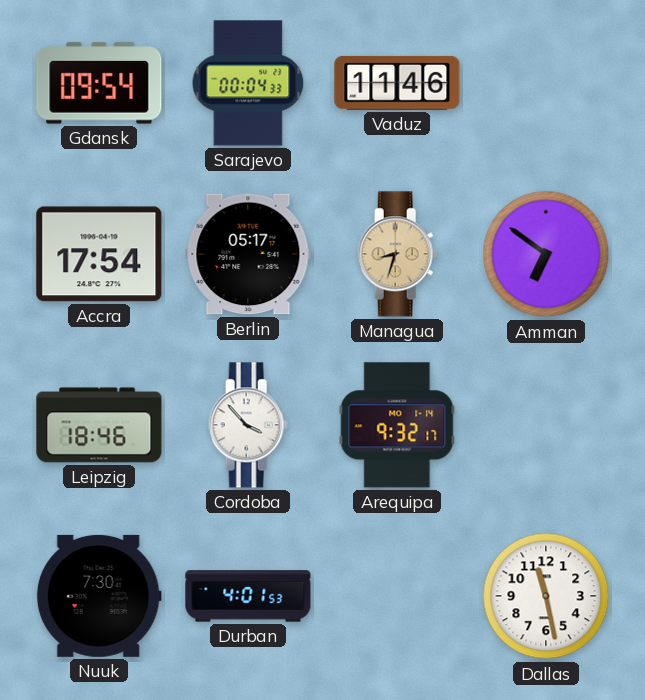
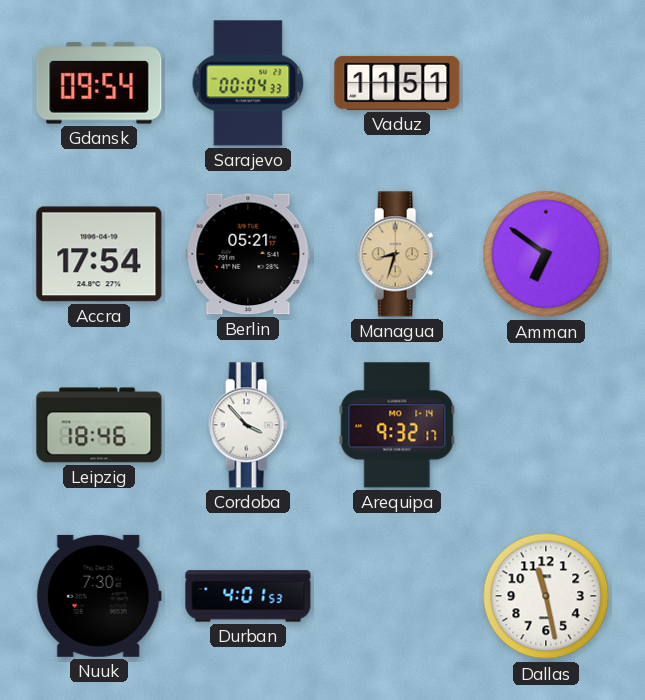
Vaduz: 11:46 -> 11:51
Berlin: 05:17 -> 05:21
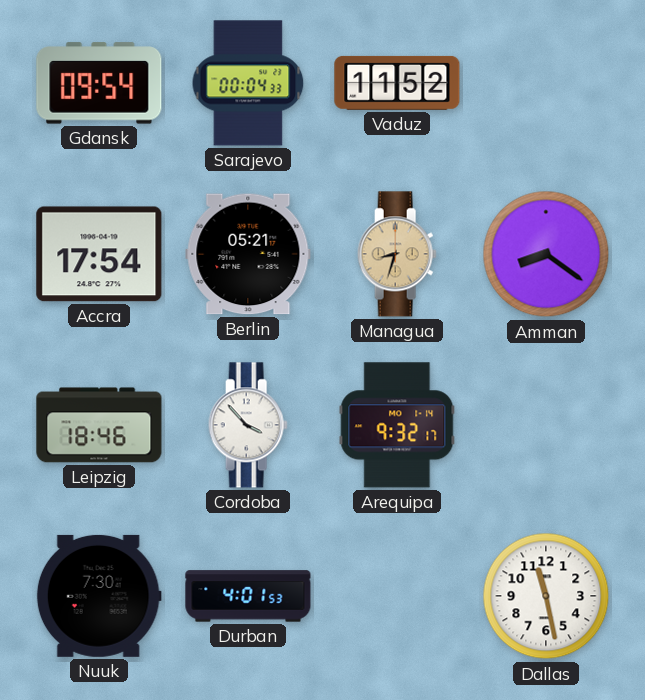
Vaduz: 11:51 -> 11:52
Amman: 6:51 -> 8:21
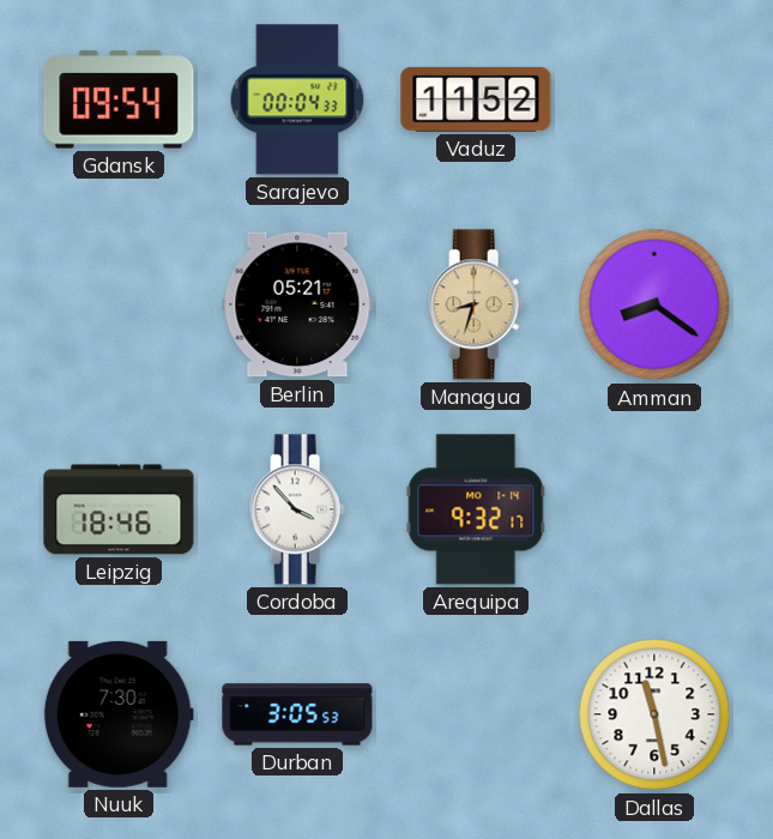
Accra: 17:54 -> none
Durban: 4:01 -> 3:05
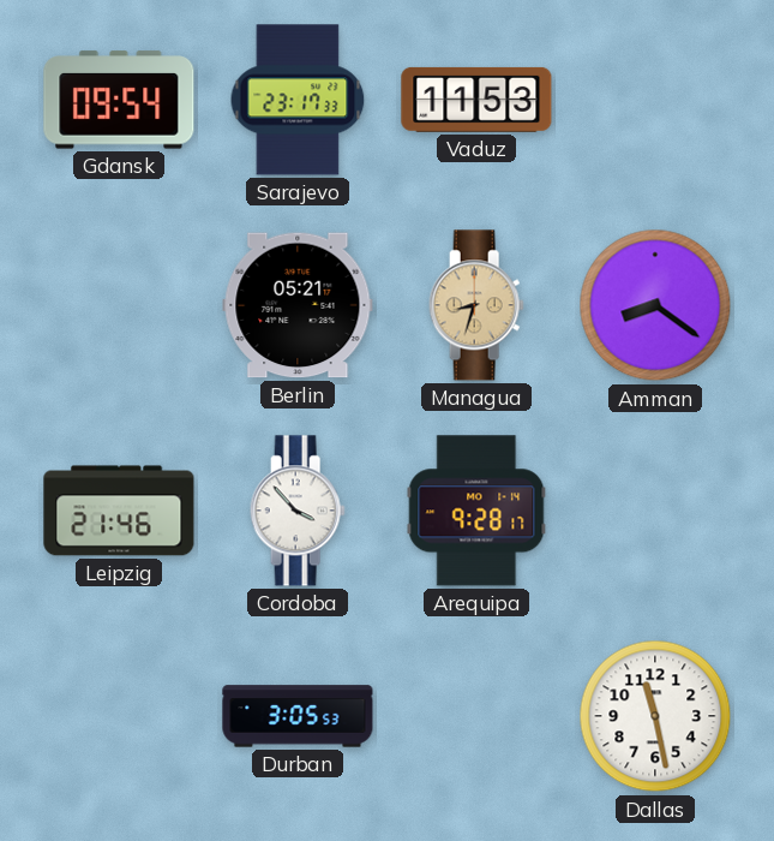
Sarajevo: 00:04 -> 23:17
Vaduz: 11:52 -> 11:53
Leipzig: 18:46 -> 21:46
Arequipa: 9:32 -> 9:28
Nuuk: 7:30 -> none
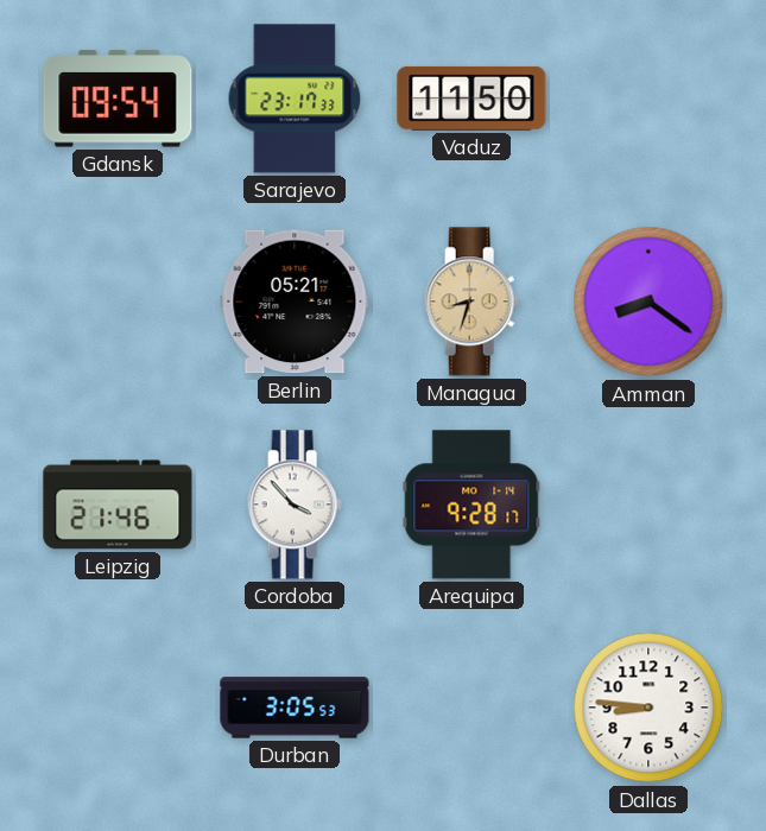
Vaduz: 11:53 -> 11:50
Dallas: 11:28 -> 8:46
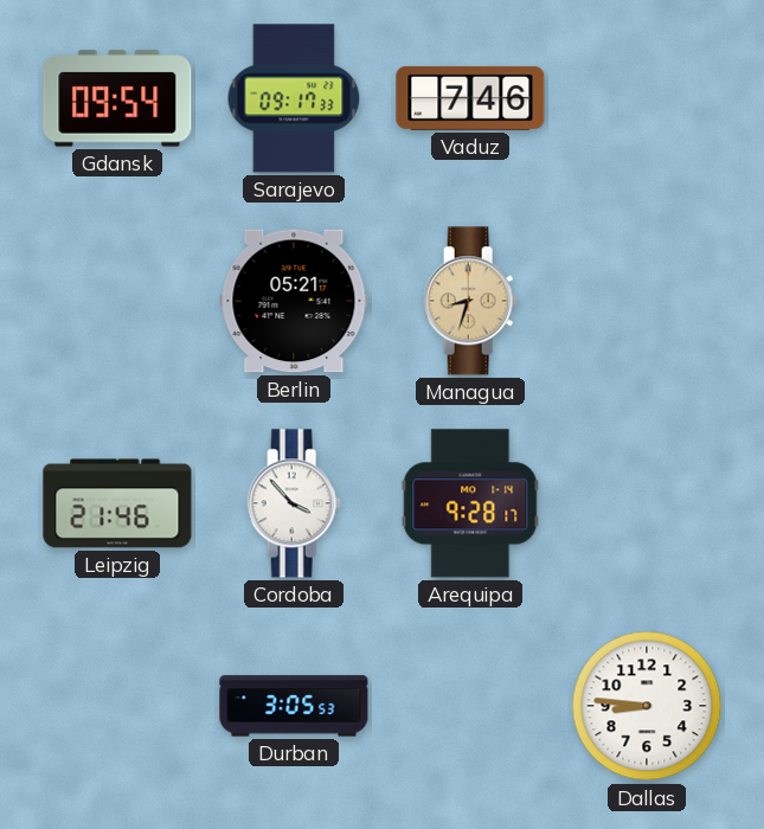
Sarajevo: 23:17 -> 09:17
Vaduz: 11:50 -> 7:46
Amman: 8:21 -> none
